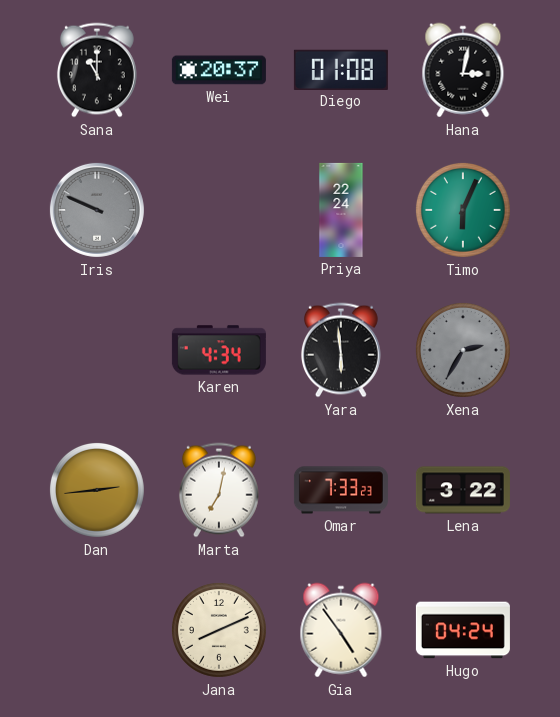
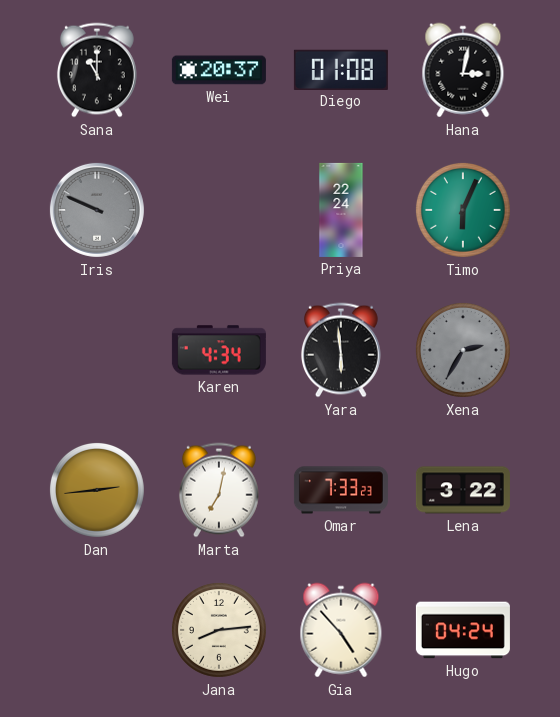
Jana: 8:11 -> 8:14
Gia: 4:54 -> 4:53
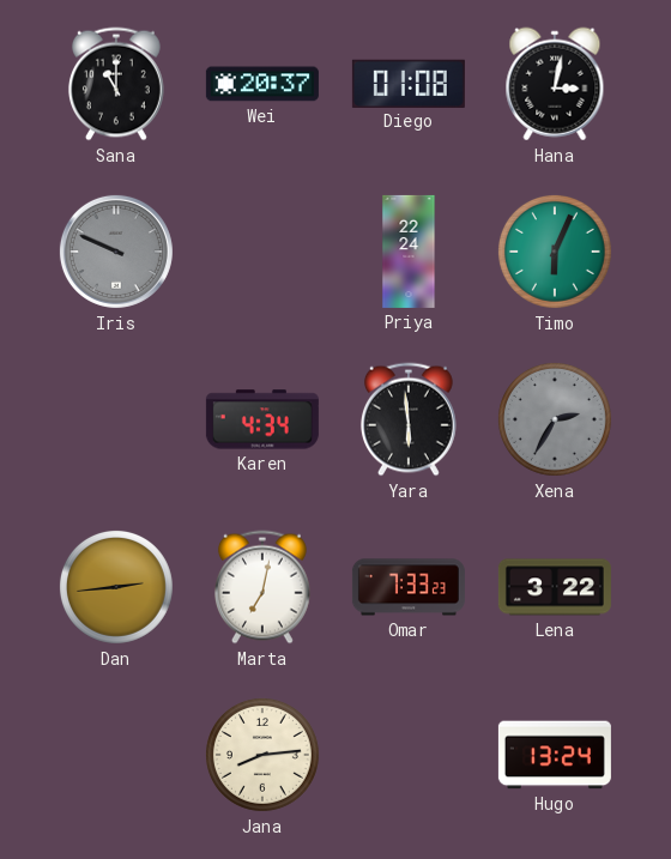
Gia: 4:53 -> none
Hugo: 04:24 -> 13:24
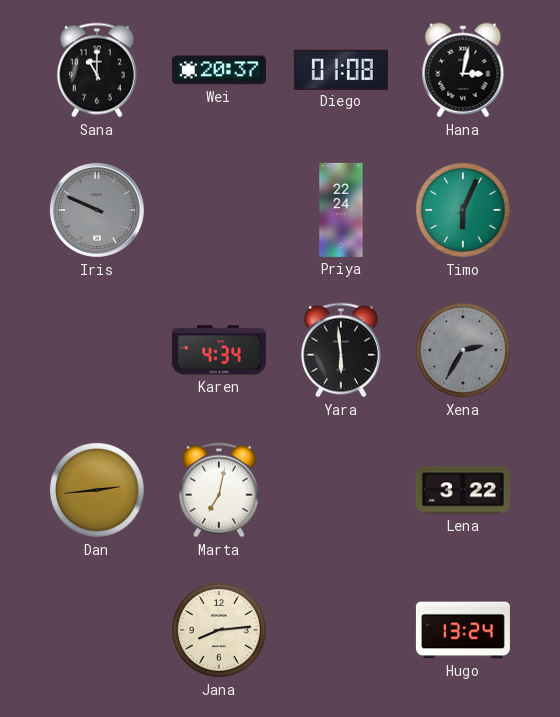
Omar: 7:33 -> none
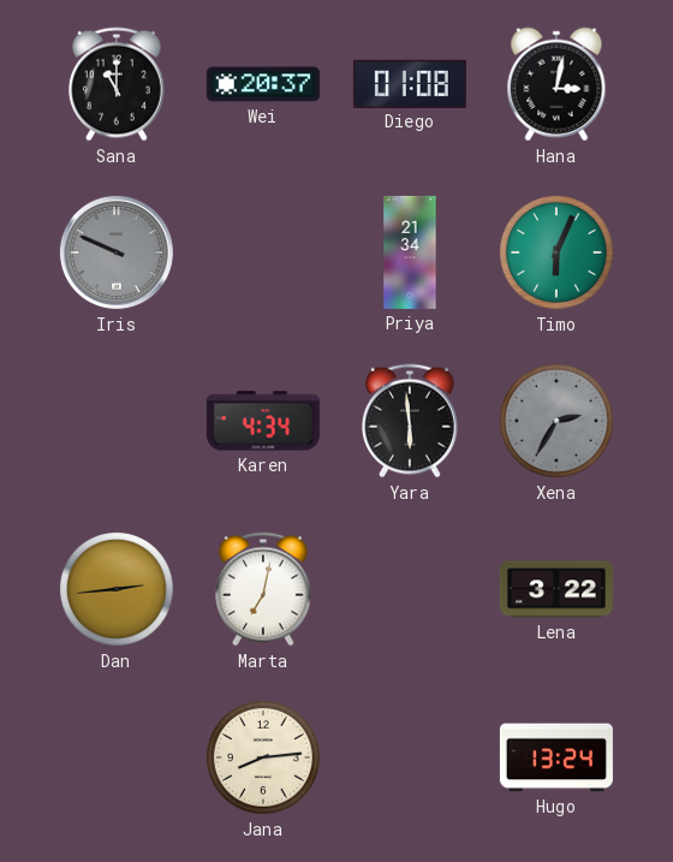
Priya: 22:24 -> 21:34
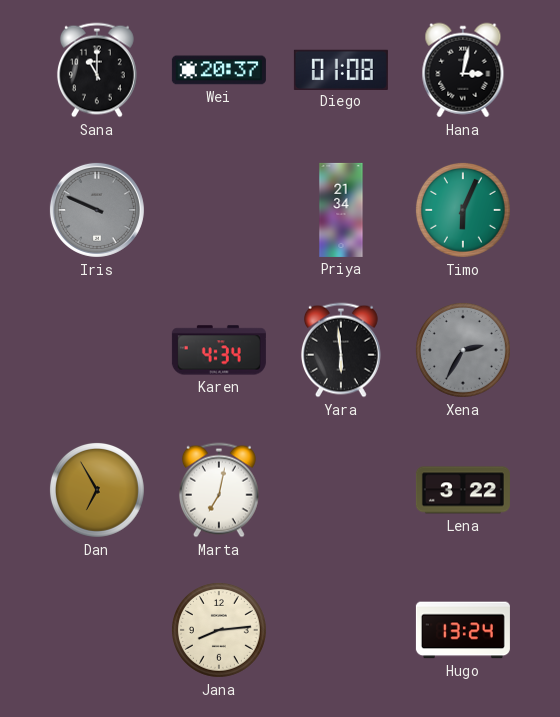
Dan: 2:44 -> 6:55
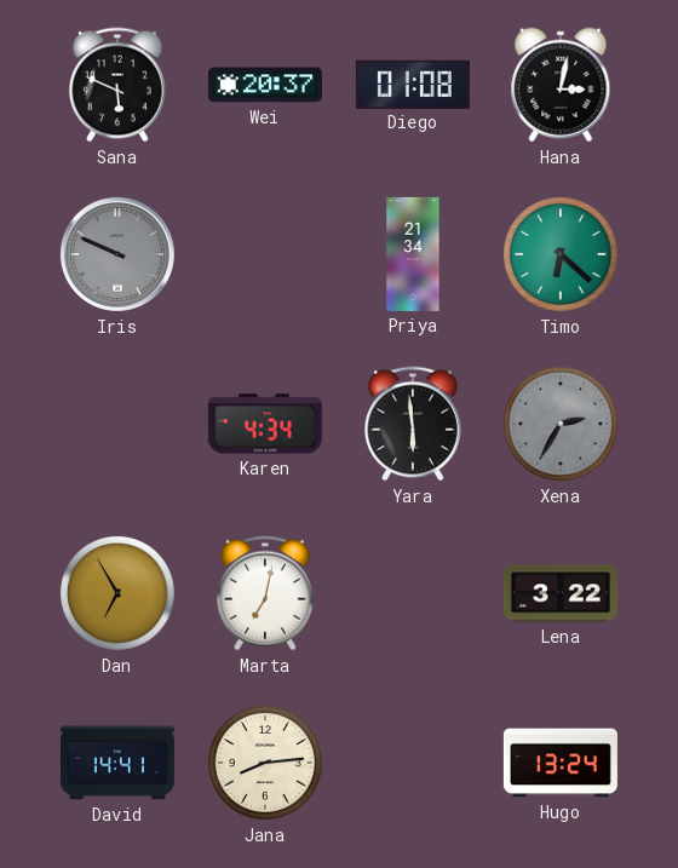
Sana: 11:00 -> 5:49
Timo: 6:04 -> 6:22
David: none -> 14:41
